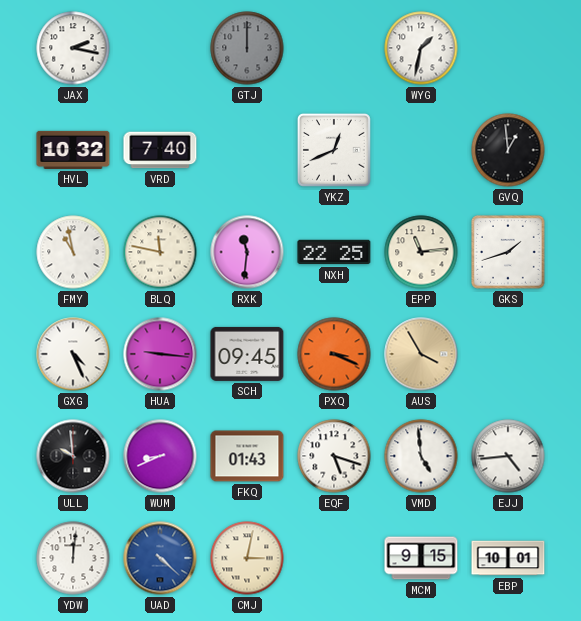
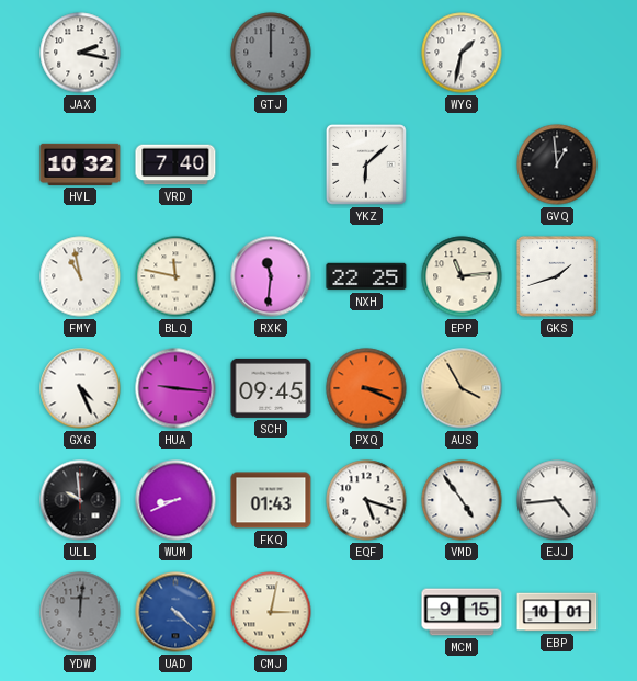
YKZ: 12:41 -> 6:08
VMD: 4:59 -> 4:54
YDW dial: white -> grey
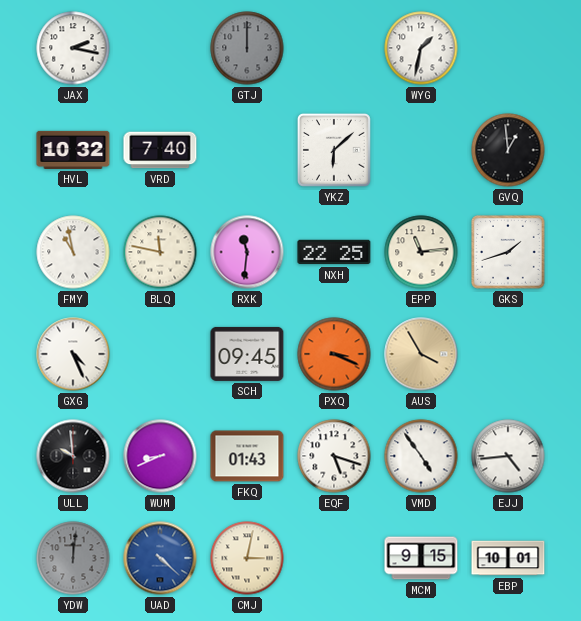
HUA: 9:16 -> none
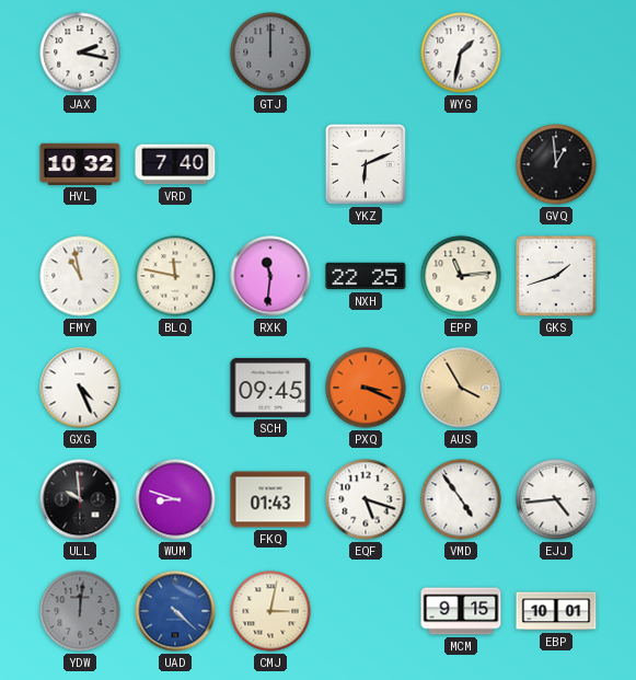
YKZ: 6:08 -> 6:11
WUM: 8:41 -> 8:48
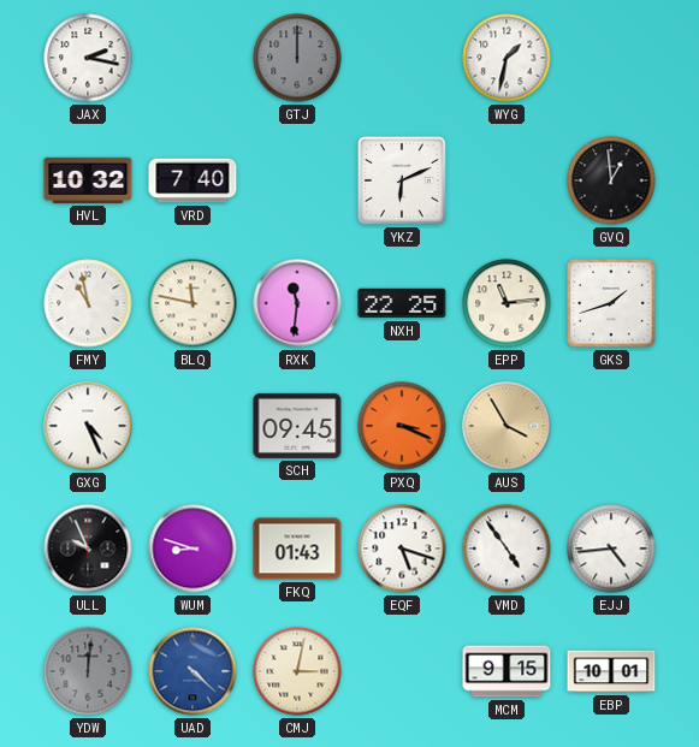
ULL: 9:59 -> 9:56
